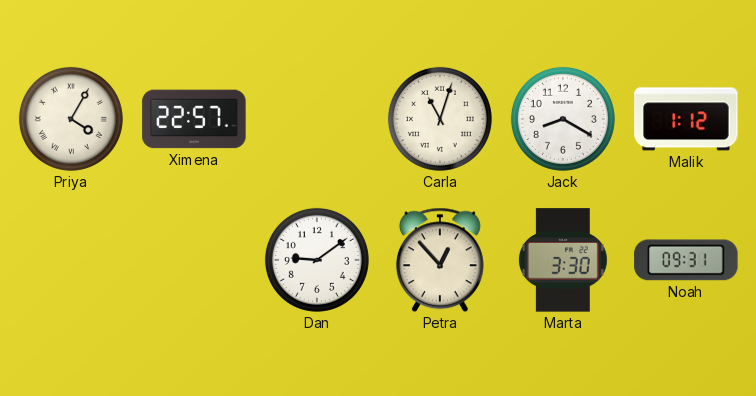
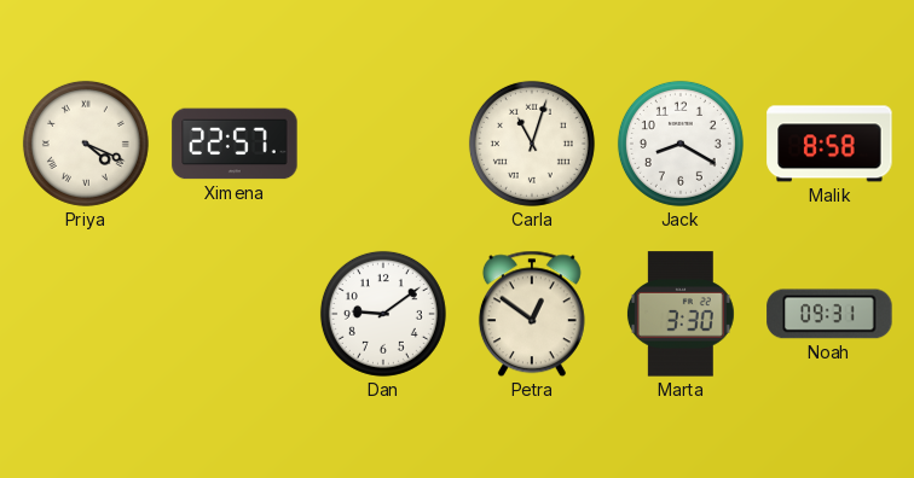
Priya: 4:05 -> 4:19
Malik: 1:12 -> 8:58
Petra: 12:53 -> 12:51
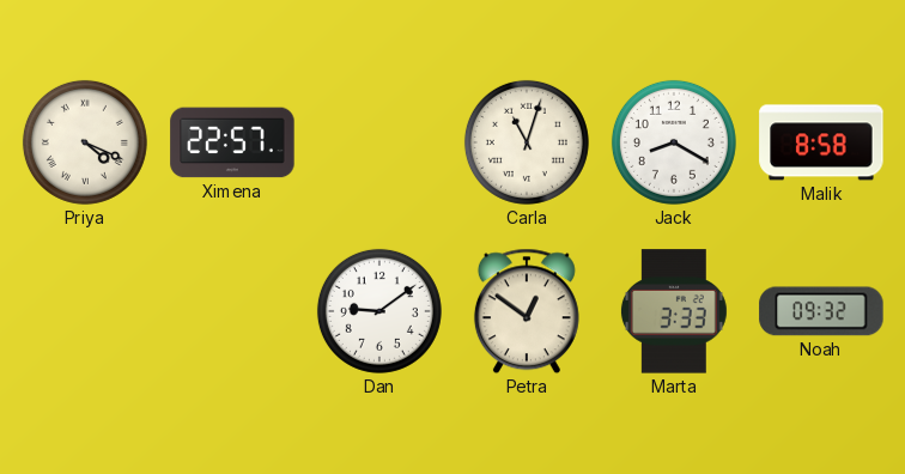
Marta: 3:30 -> 3:33
Noah: 09:31 -> 09:32
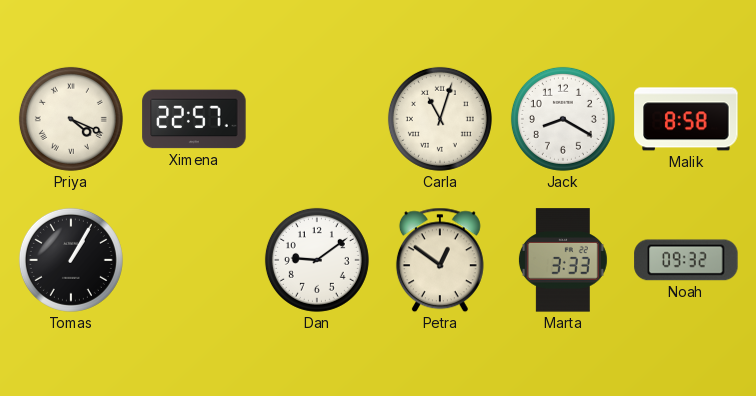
Tomas: none -> 1:05
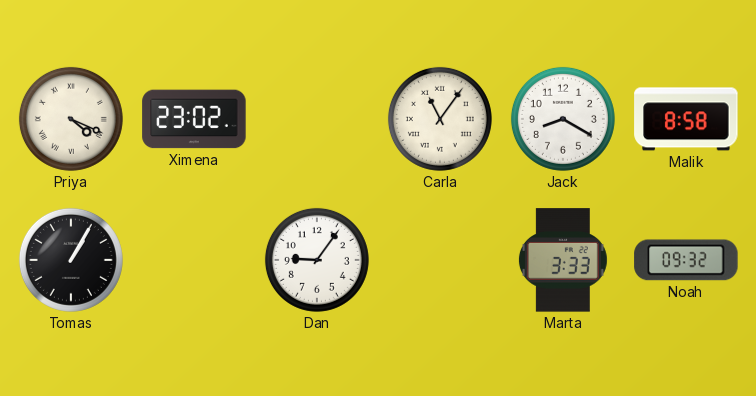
Ximena: 22:57 -> 23:02
Carla: 11:03 -> 11:06
Dan: 9:09 -> 9:06
Petra: 12:51 -> none
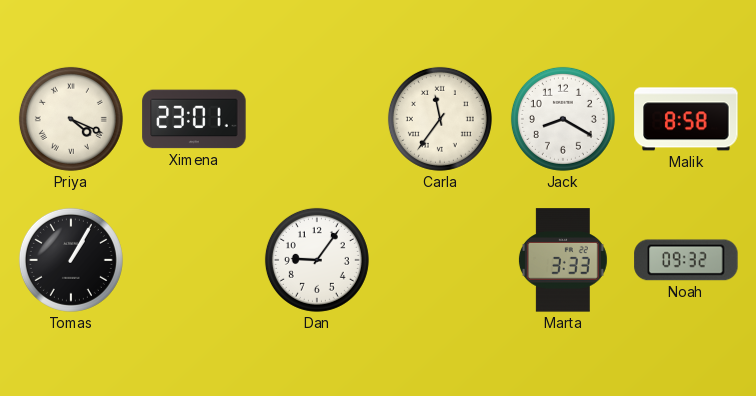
Ximena: 23:02 -> 23:01
Carla: 11:06 -> 11:36
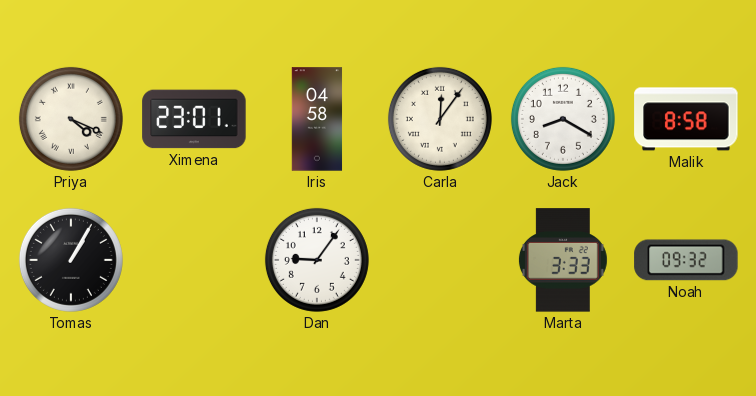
Iris: none -> 04:58
Carla: 11:36 -> 12:06
